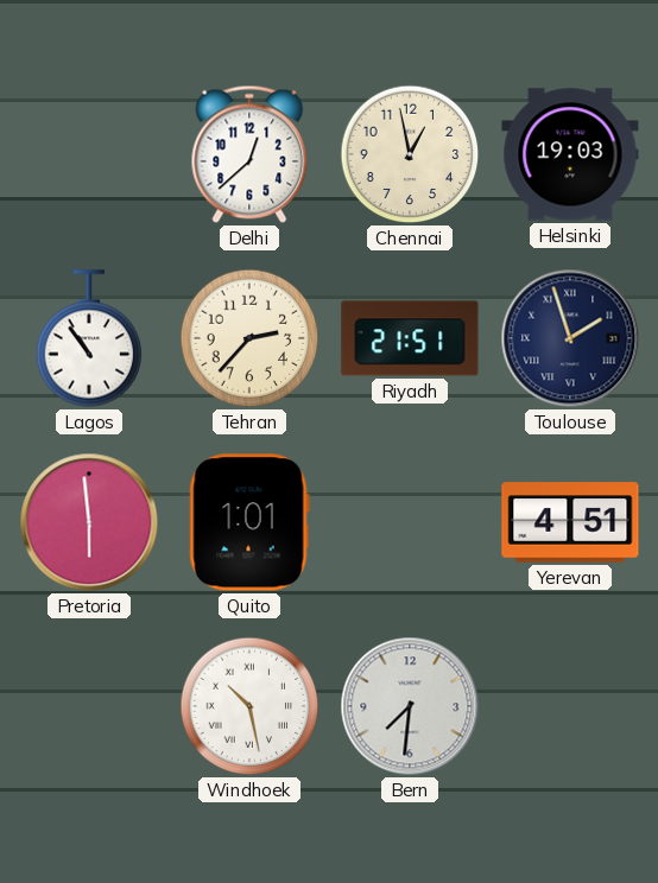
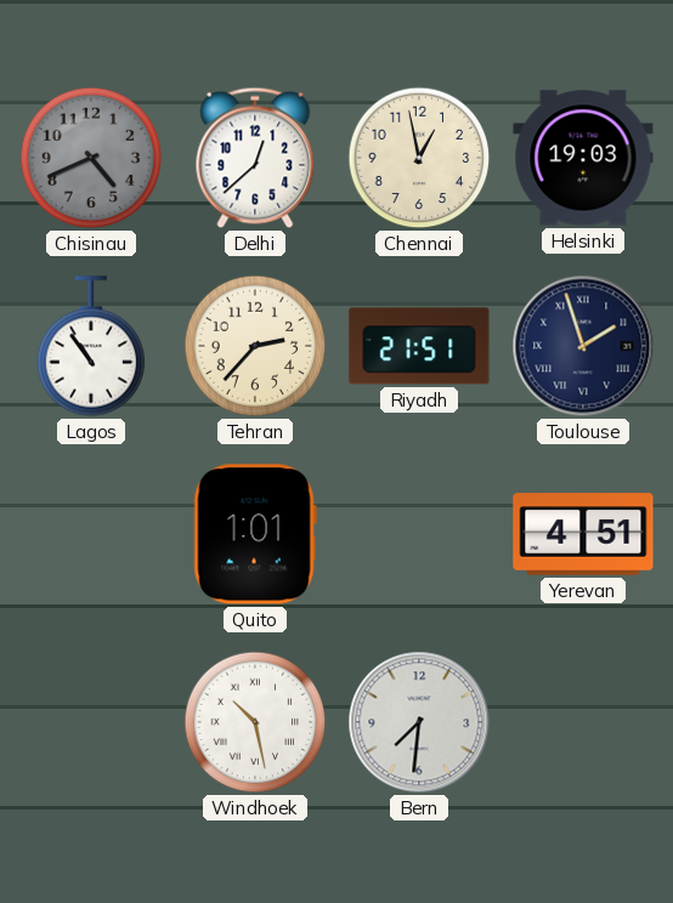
Chisinau: none -> 4:41
Pretoria: 5:59 -> none
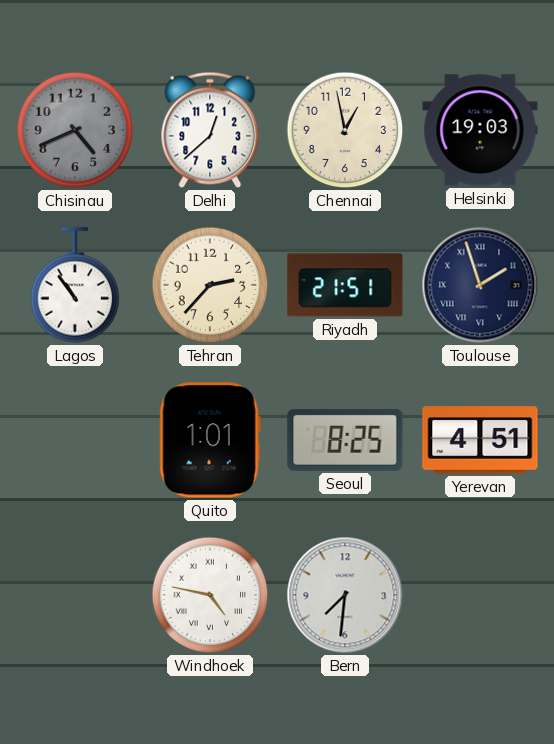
Seoul: none -> 8:25
Windhoek: 10:28 -> 4:47
